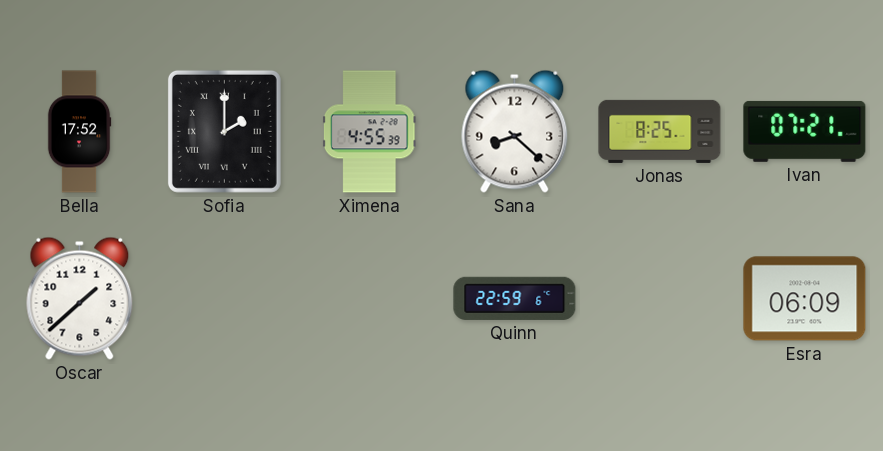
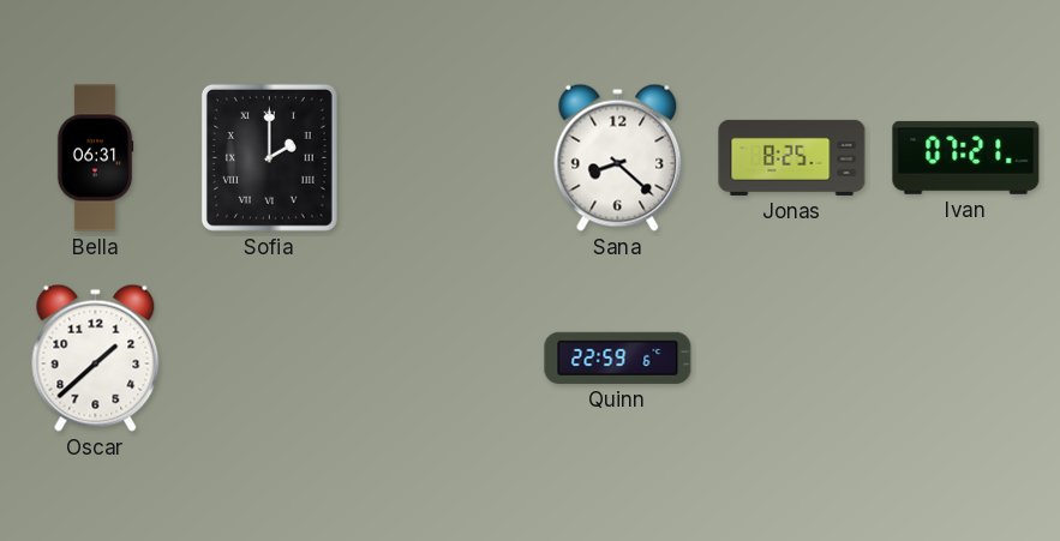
Bella: 17:52 -> 06:31
Ximena: 4:55 -> none
Esra: 06:09 -> none
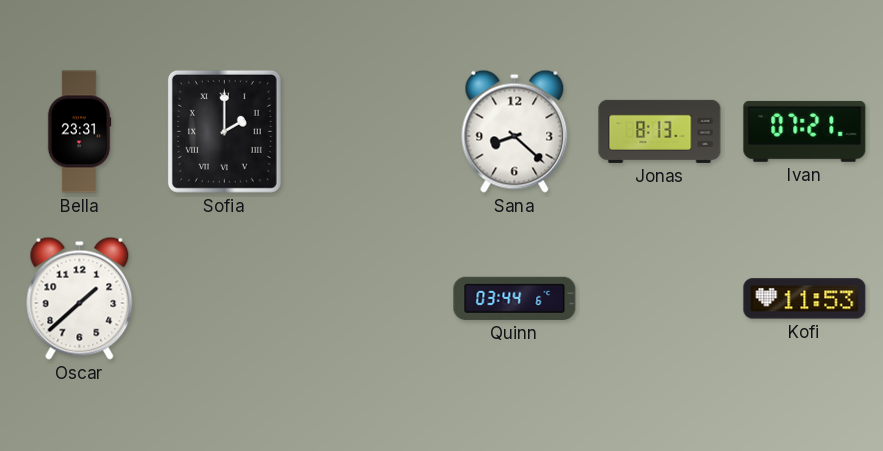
Bella: 06:31 -> 23:31
Jonas: 8:25 -> 8:13
Quinn: 22:59 -> 03:44
Kofi: none -> 11:53
